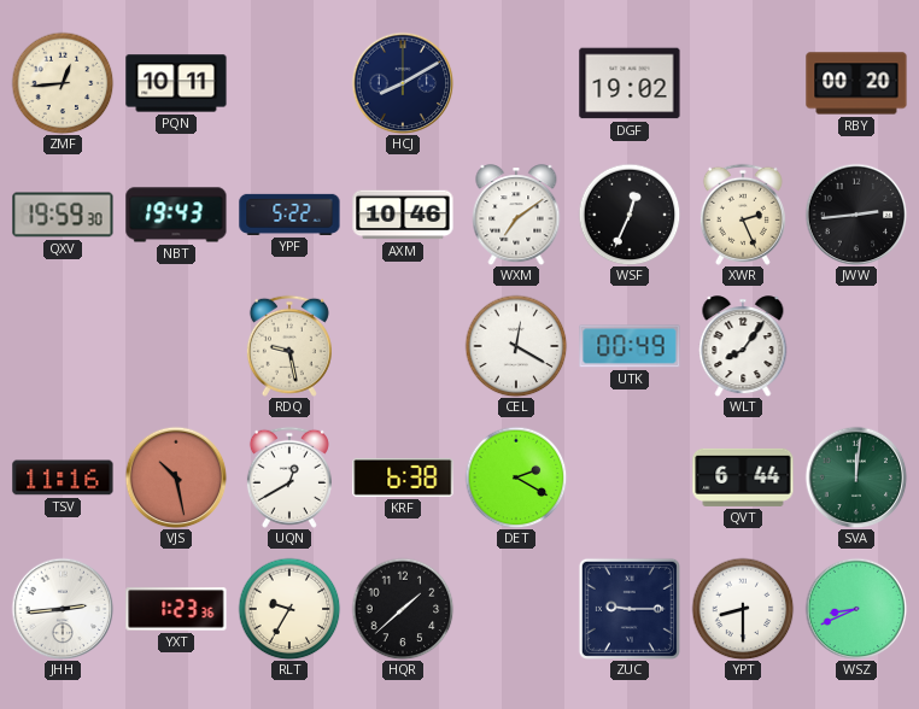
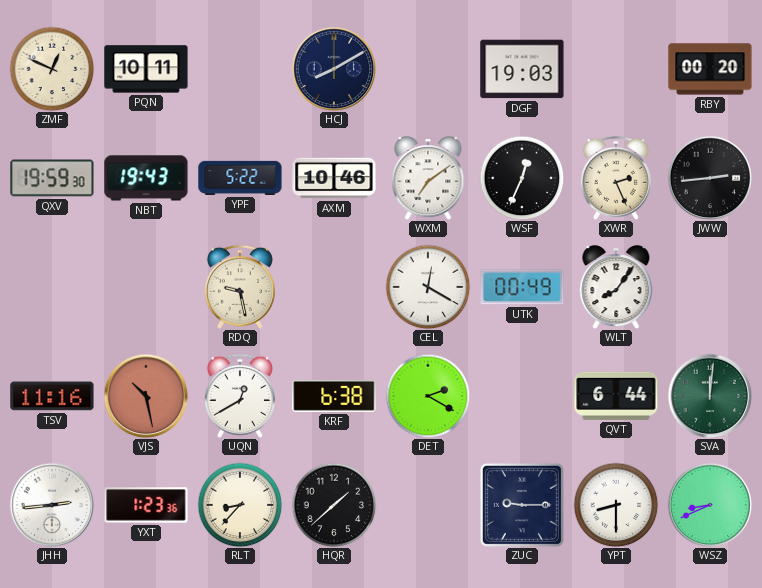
ZMF: 12:44 -> 12:49
DGF: 19:02 -> 19:03
RLT: 9:35 -> 8:37
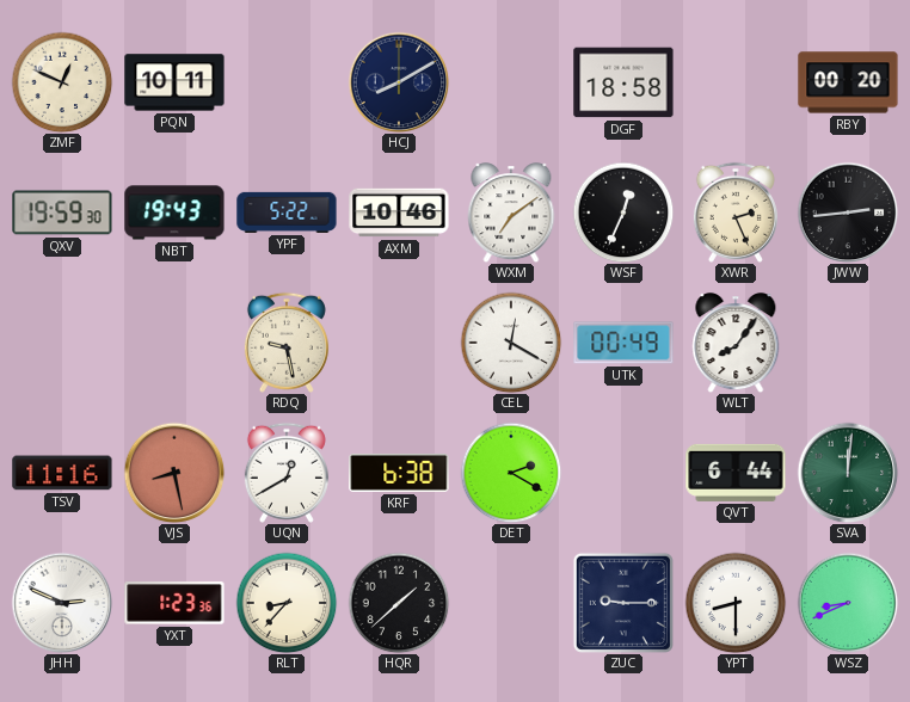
DGF: 19:03 -> 18:58
VJS: 10:28 -> 8:28
JHH: 2:44 -> 2:49
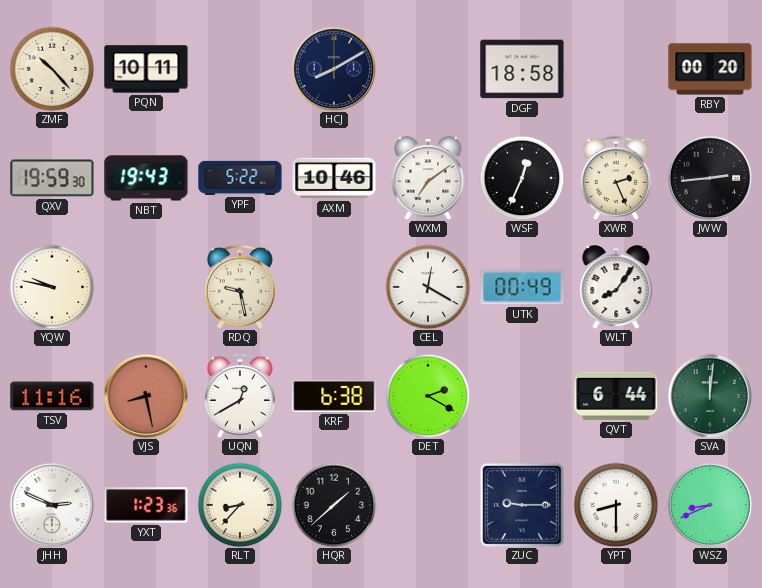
ZMF: 12:49 -> 10:23
YQW: none -> 9:47
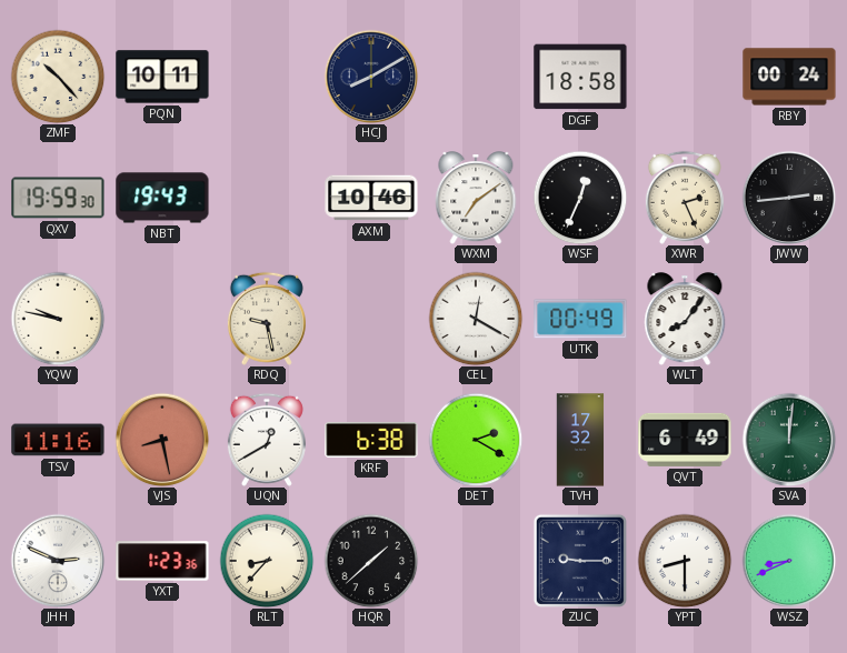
RBY: 00:20 -> 00:24
YPF: 5:22 -> none
TVH: none -> 17:32
QVT: 6:44 -> 6:49
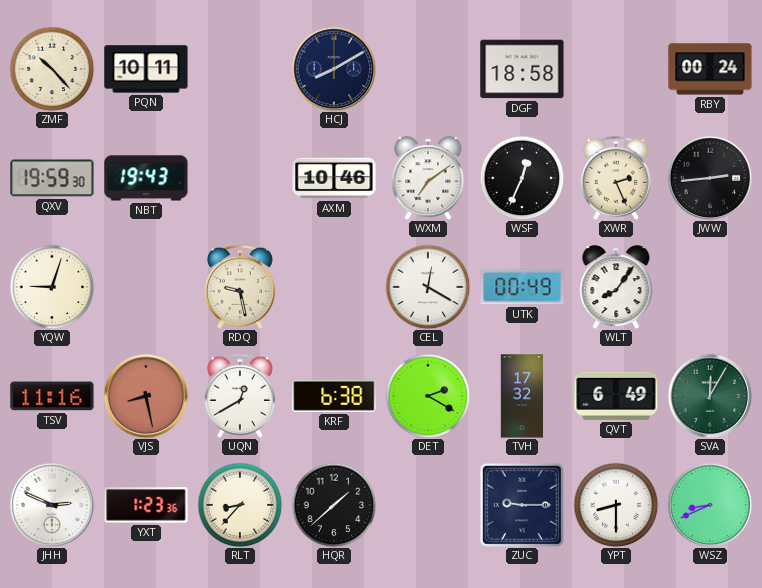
YQW: 9:47 -> 9:03
SVA: 12:01 -> 12:05
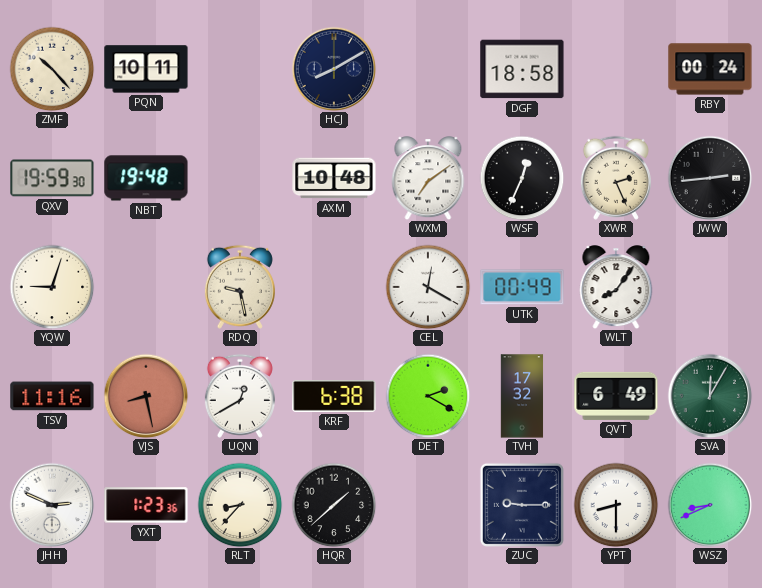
NBT: 19:43 -> 19:48
AXM: 10:46 -> 10:48
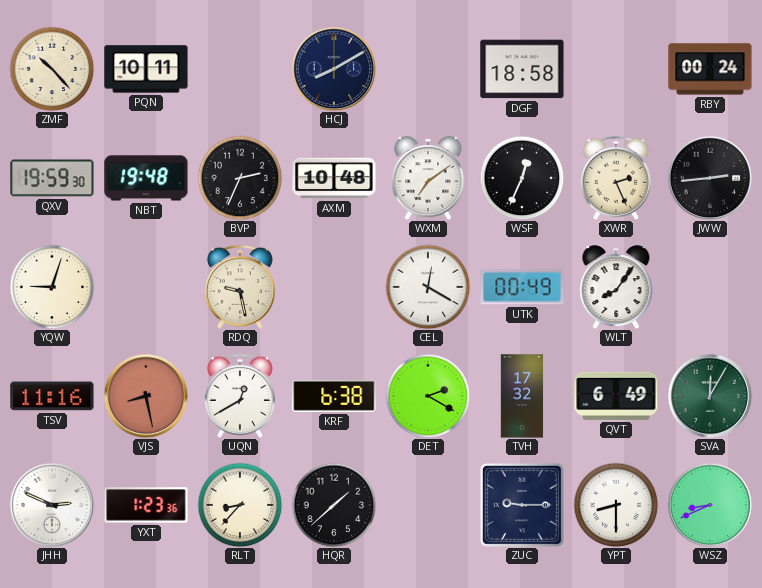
BVP: none -> 2:34
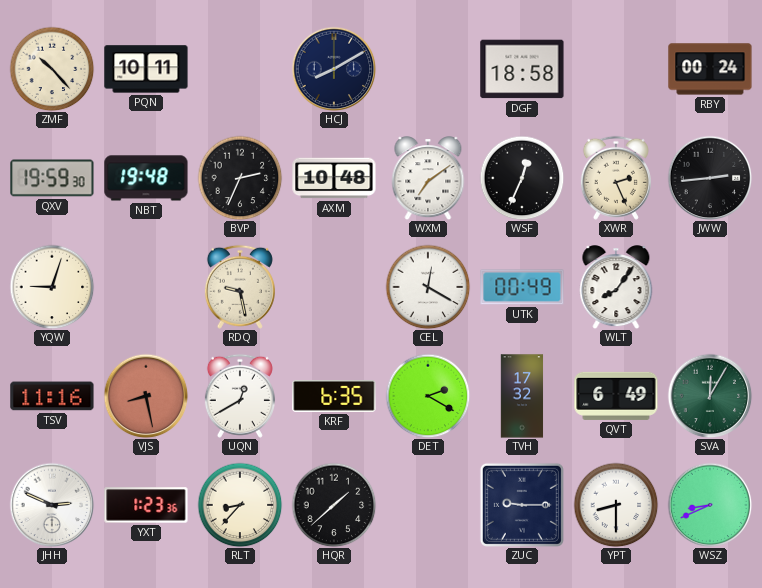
KRF: 6:38 -> 6:35
